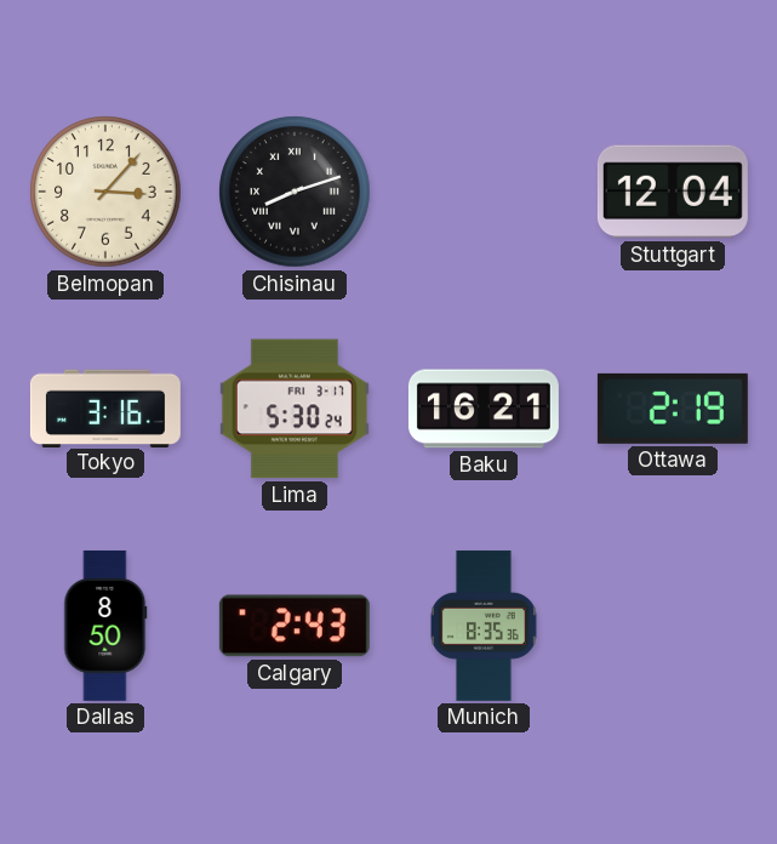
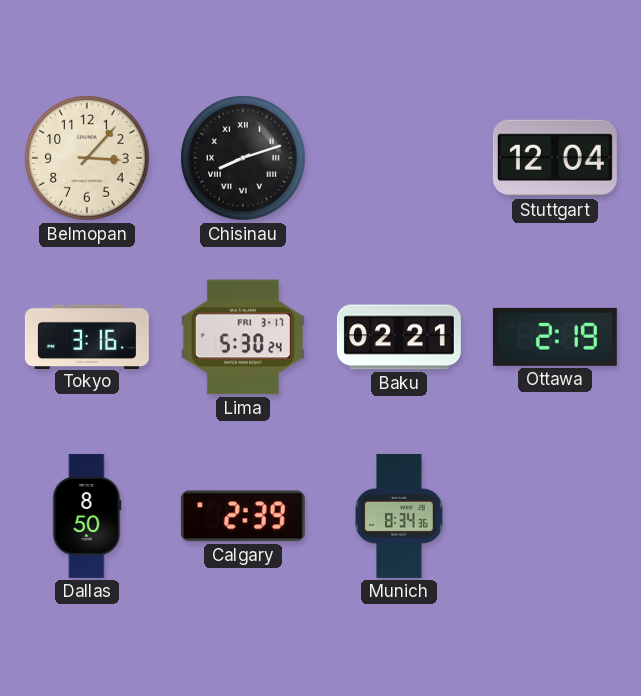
Baku: 16:21 -> 02:21
Calgary: 2:43 -> 2:39
Munich: 8:35 -> 8:34
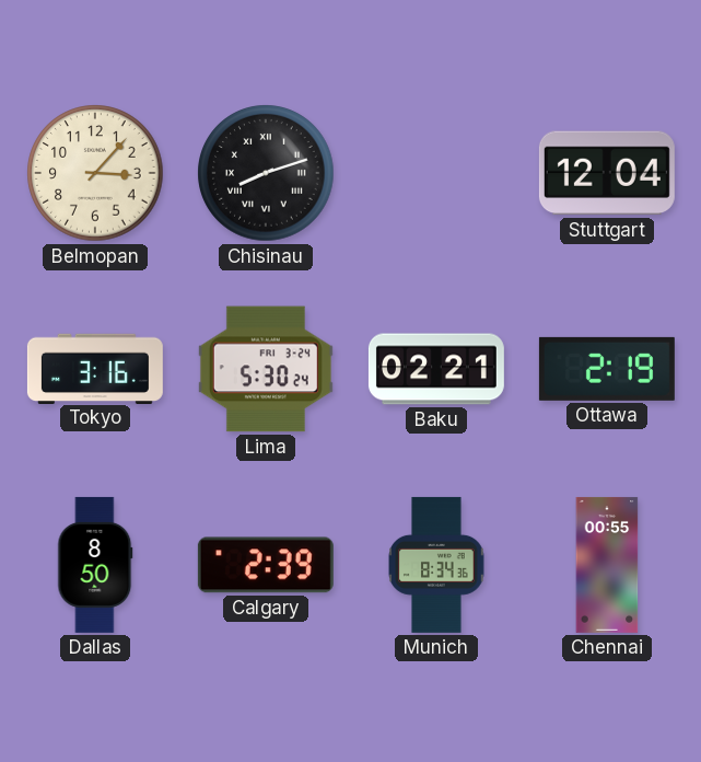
Lima date: FRI 3-17 -> FRI 3-24
Chennai: none -> 00:55
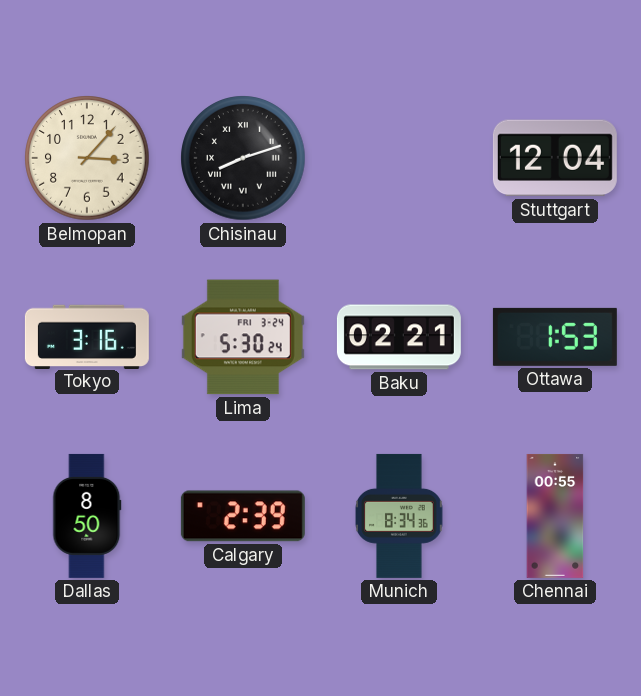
Ottawa: 2:19 -> 1:53
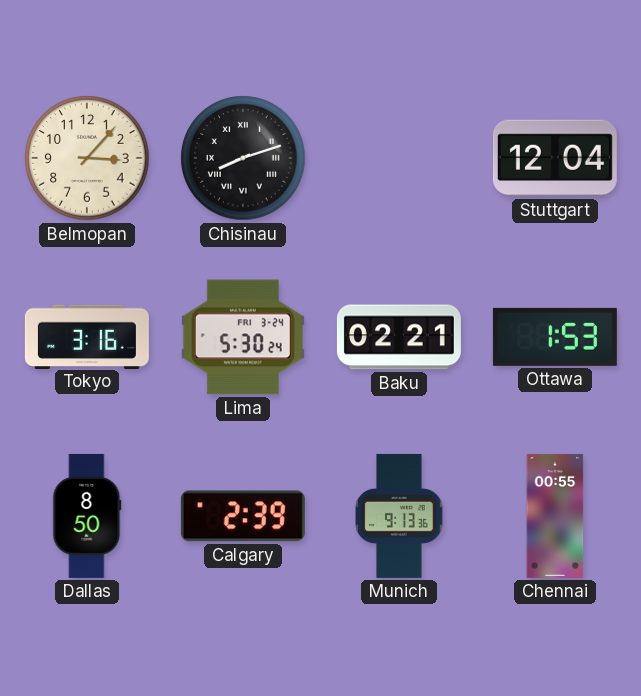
Munich: 8:34 -> 9:13
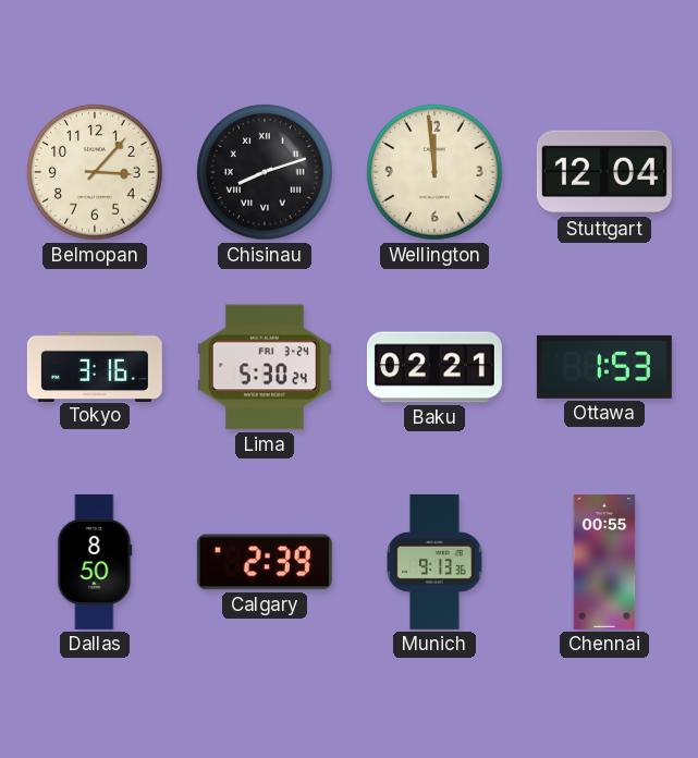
Wellington: none -> 11:59
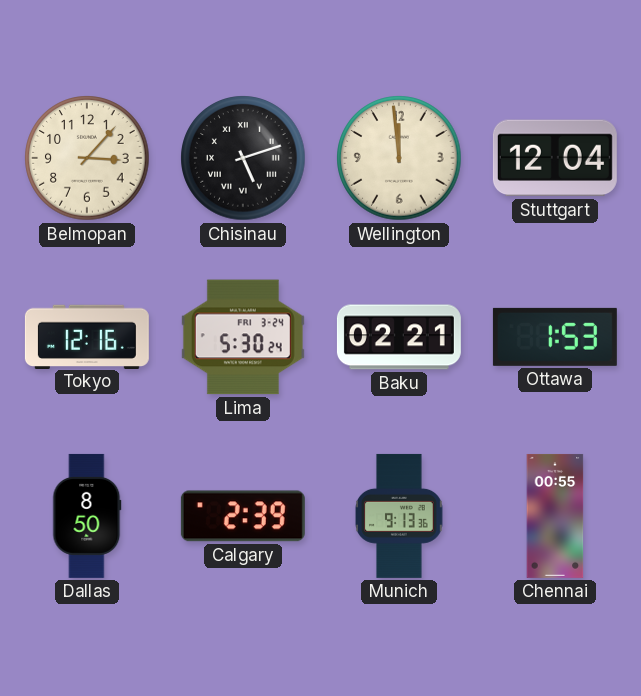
Chisinau: 8:12 -> 5:12
Tokyo: 3:16 -> 12:16
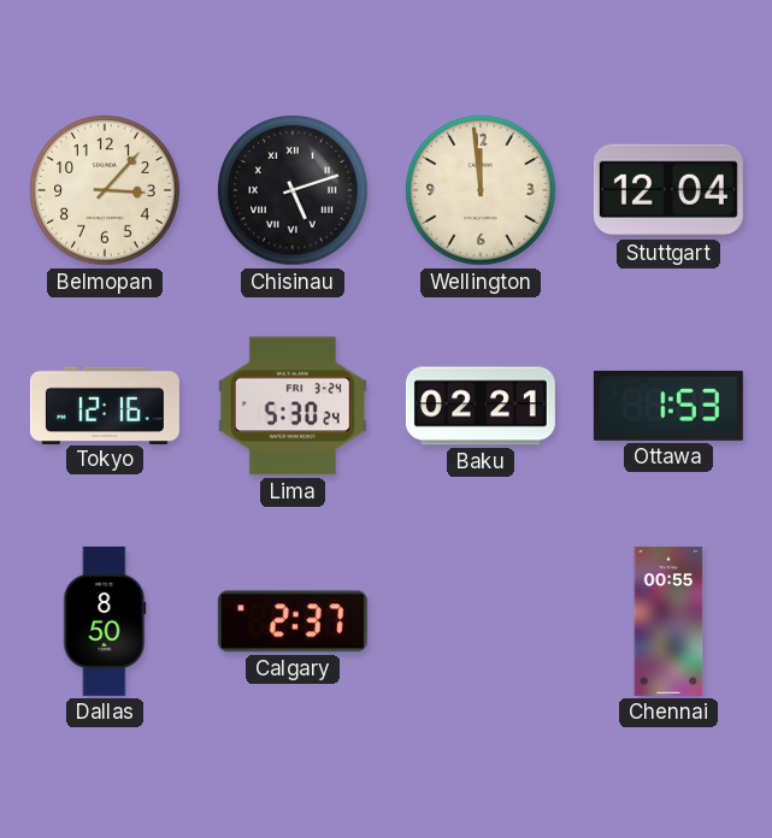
Calgary: 2:39 -> 2:37
Munich: 9:13 -> none
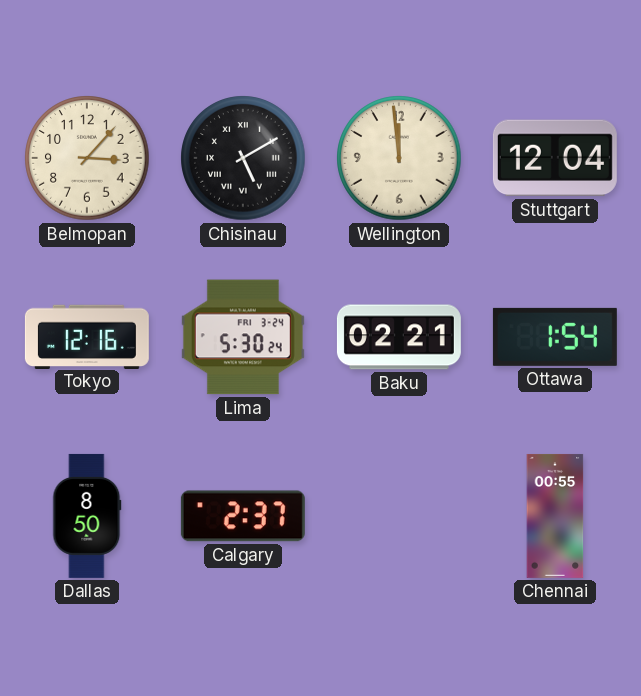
Chisinau: 5:12 -> 5:10
Ottawa: 1:53 -> 1:54
